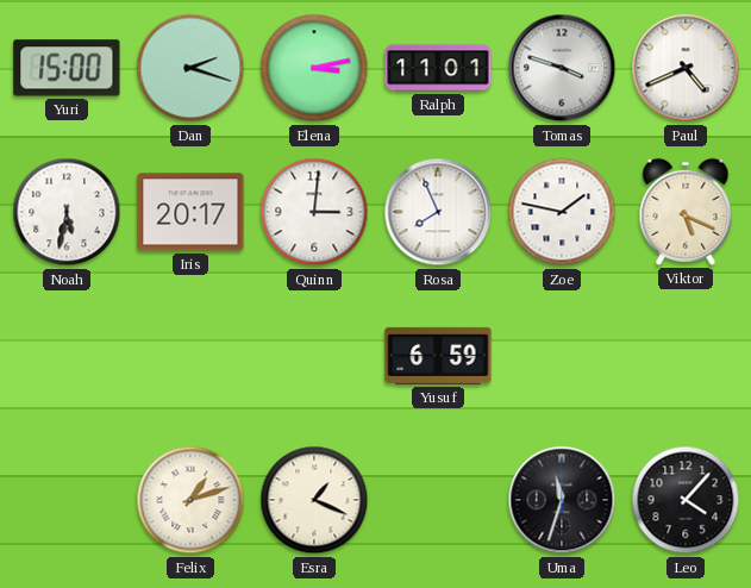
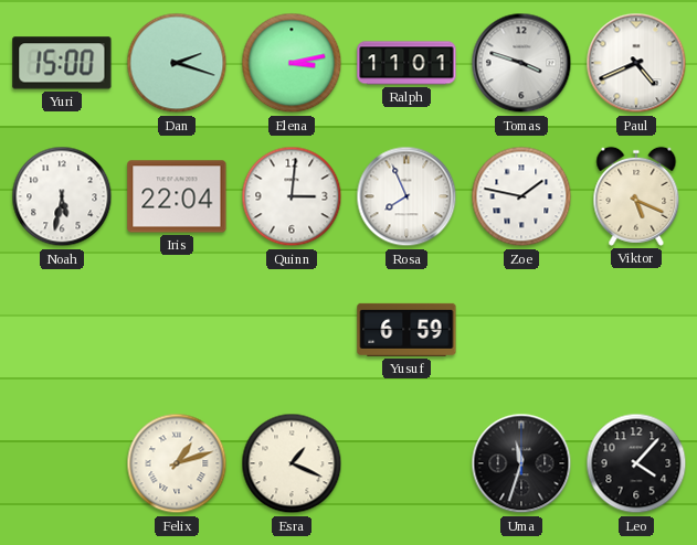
Iris: 20:17 -> 22:04
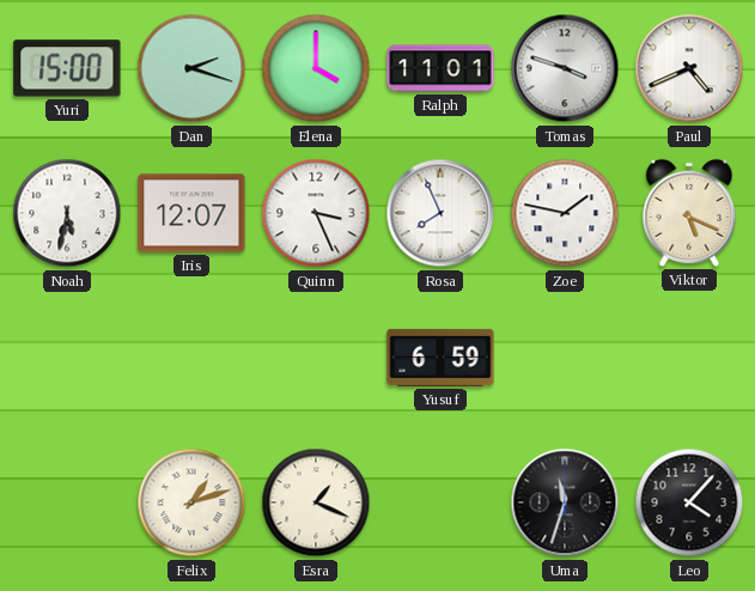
Elena: 3:13 -> 4:00
Iris: 22:04 -> 12:07
Quinn: 3:01 -> 3:26
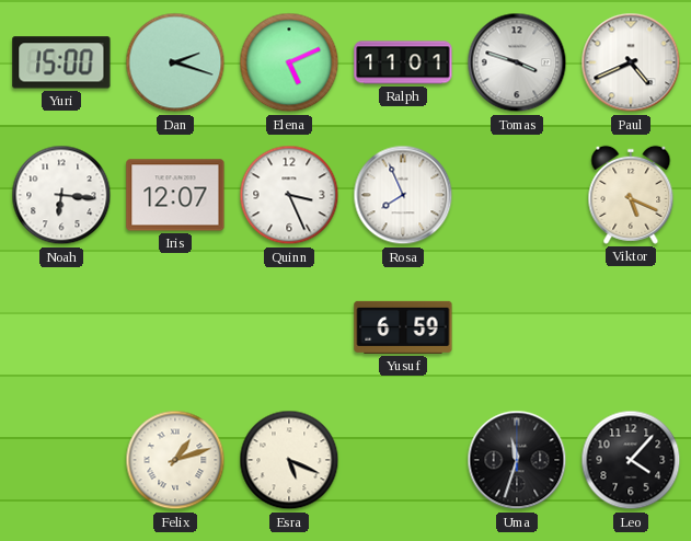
Elena: 4:00 -> 5:11
Noah: 5:32 -> 6:16
Zoe: 1:47 -> none
Esra: 1:19 -> 5:19
